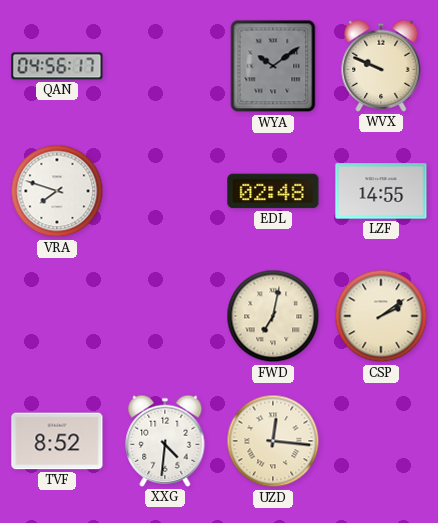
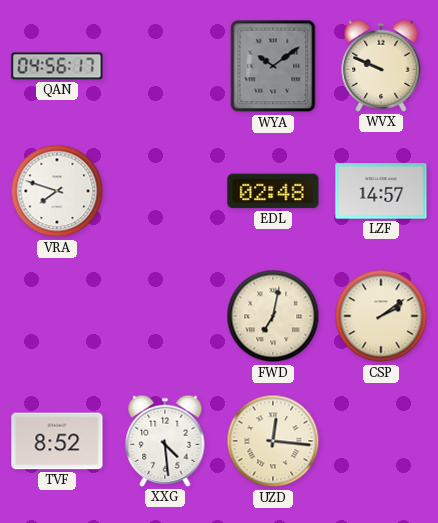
LZF: 14:55 -> 14:57
XXG: 4:31 -> 4:29
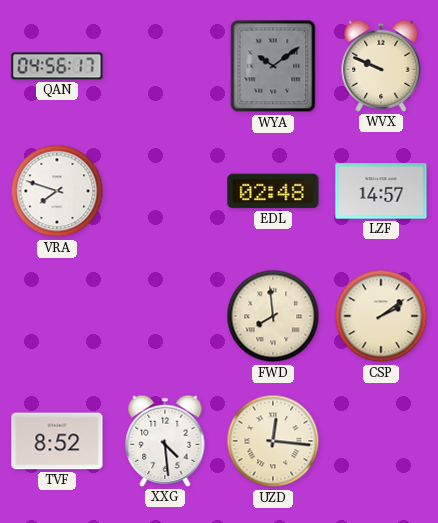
FWD: 7:02 -> 7:59
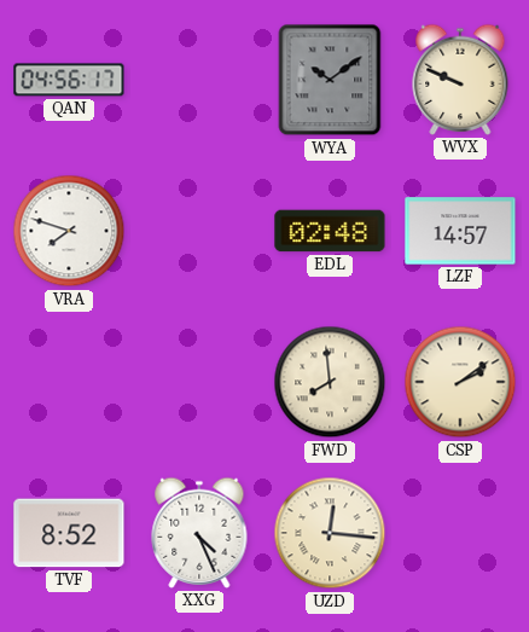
XXG: 4:29 -> 4:26
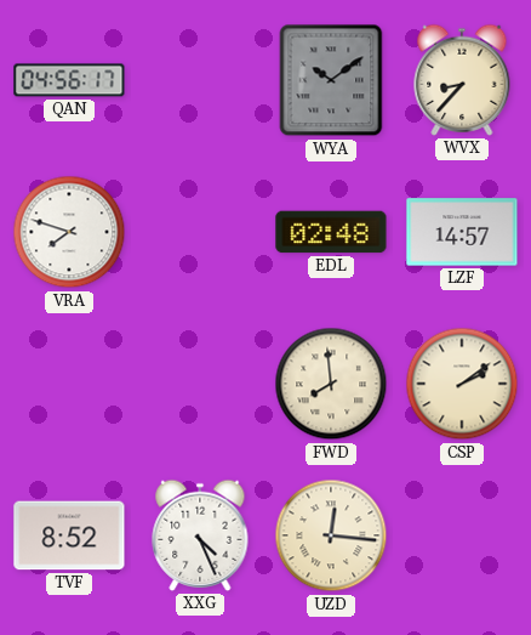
WVX: 9:49 -> 8:37
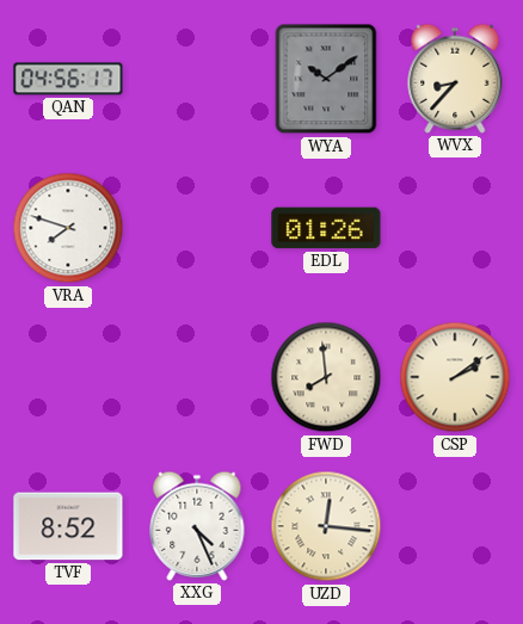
EDL: 02:48 -> 01:26
LZF: 14:57 -> none
